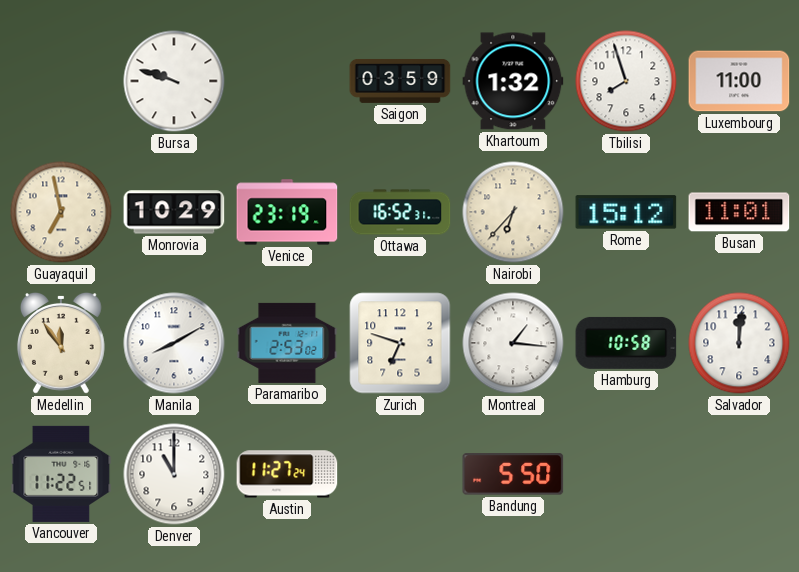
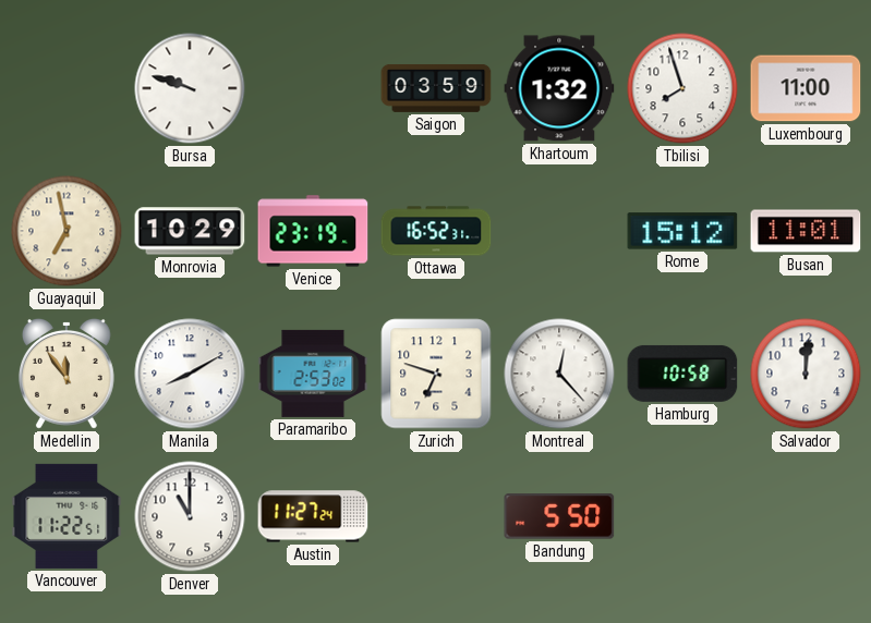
Nairobi: 6:37 -> none
Montreal: 1:16 -> 12:23
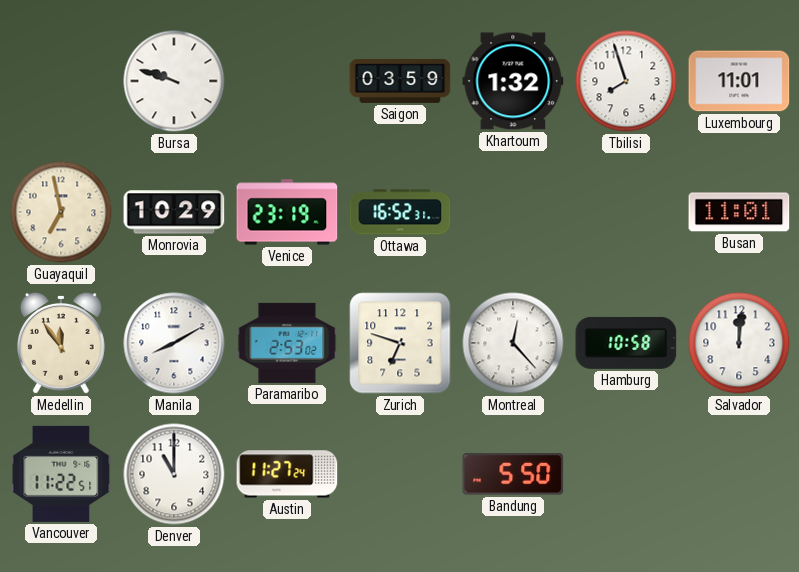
Luxembourg: 11:00 -> 11:01
Rome: 15:12 -> none
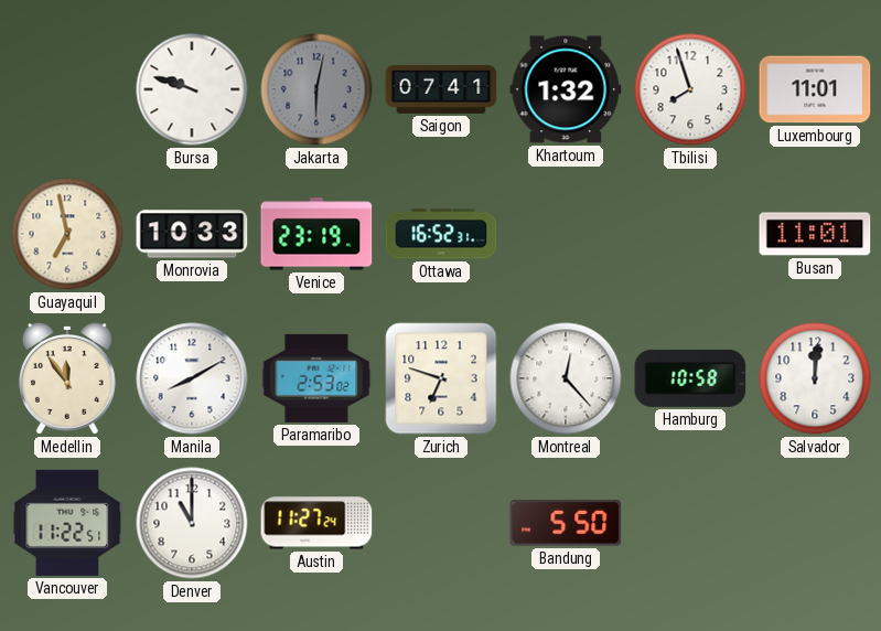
Jakarta: none -> 6:02
Saigon: 03:59 -> 07:41
Monrovia: 10:29 -> 10:33
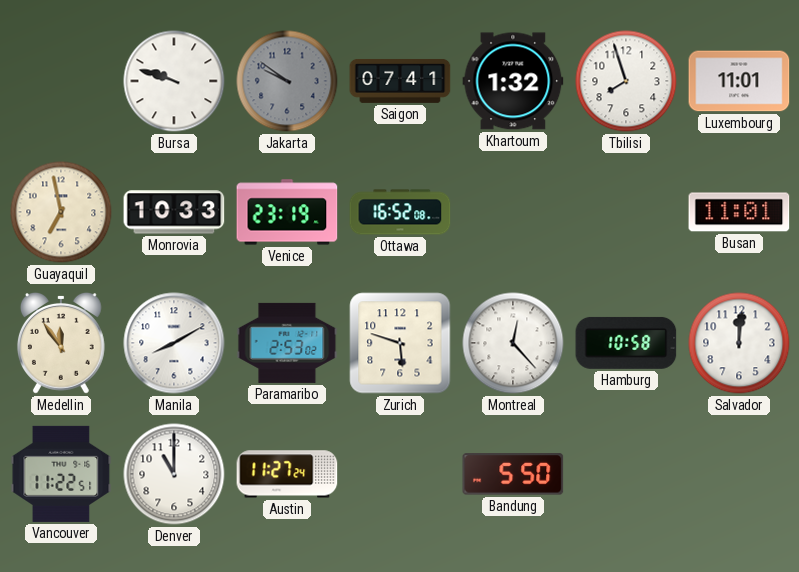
Jakarta: 6:02 -> 9:51
Ottawa: 16:52:31 -> 16:52:08
Zurich: 6:48 -> 5:48
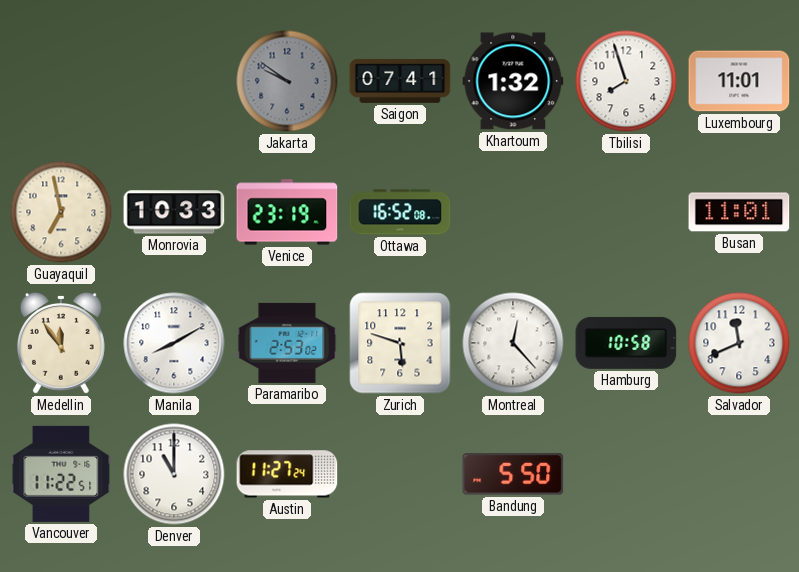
Bursa: 9:48 -> none
Salvador: 12:01 -> 11:41
